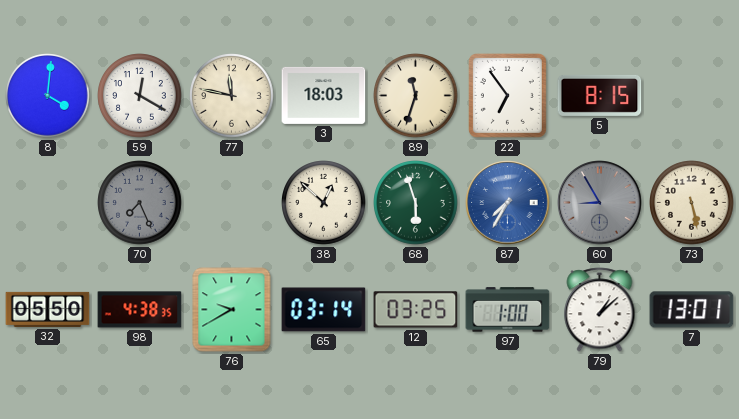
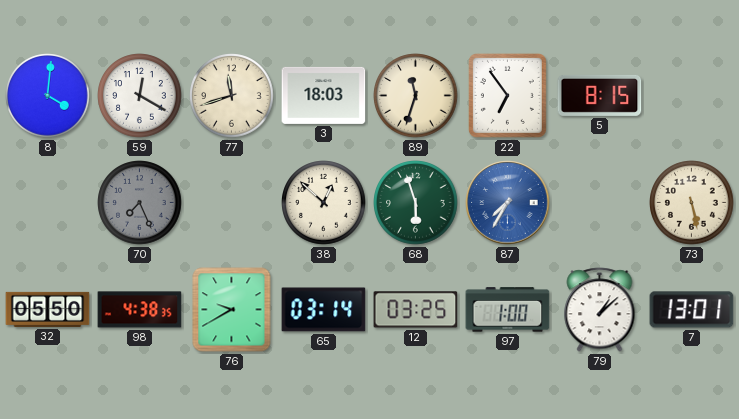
77: 11:47 -> 11:42
60: 8:55 -> none
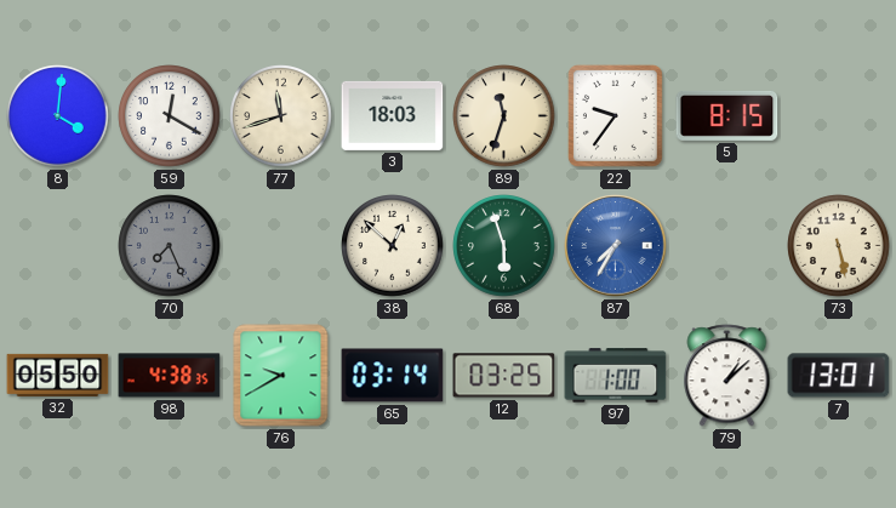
22: 6:54 -> 9:36
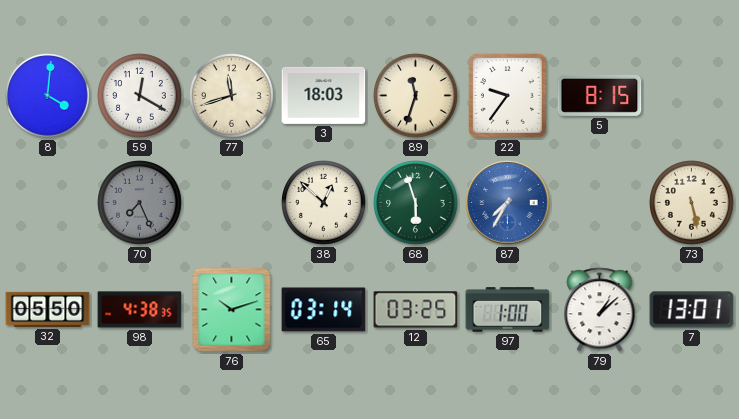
76: 9:40 -> 10:12
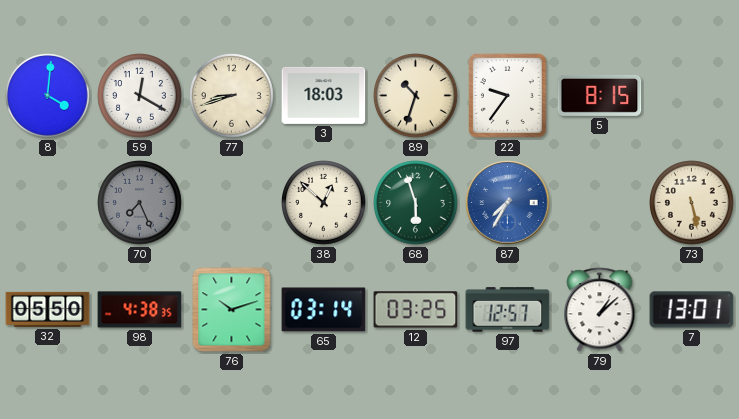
77: 11:42 -> 8:42
89: 11:33 -> 10:33
97: 1:00 -> 12:57
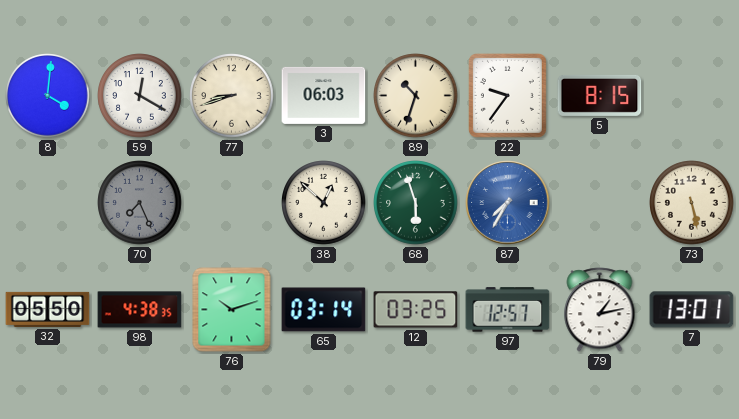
3: 18:03 -> 06:03
79: 1:08 -> 1:13
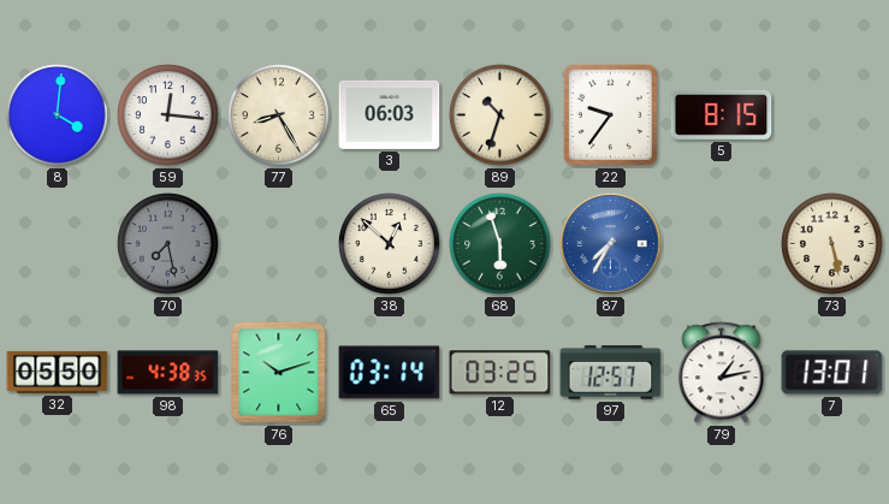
59: 12:20 -> 12:16
77: 8:42 -> 8:25
70: 7:26 -> 7:28
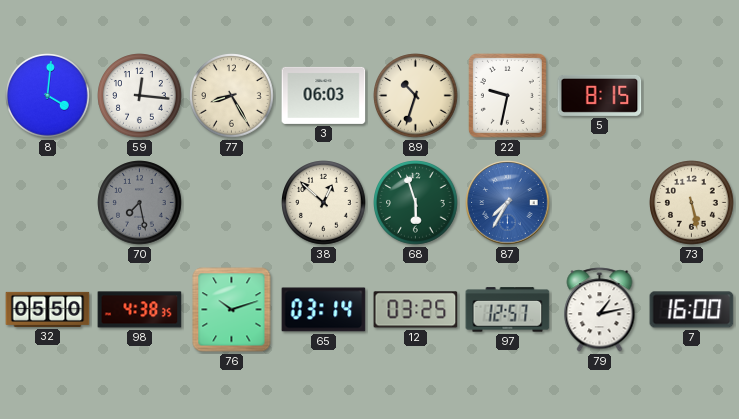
22: 9:36 -> 9:32
7: 13:01 -> 16:00
